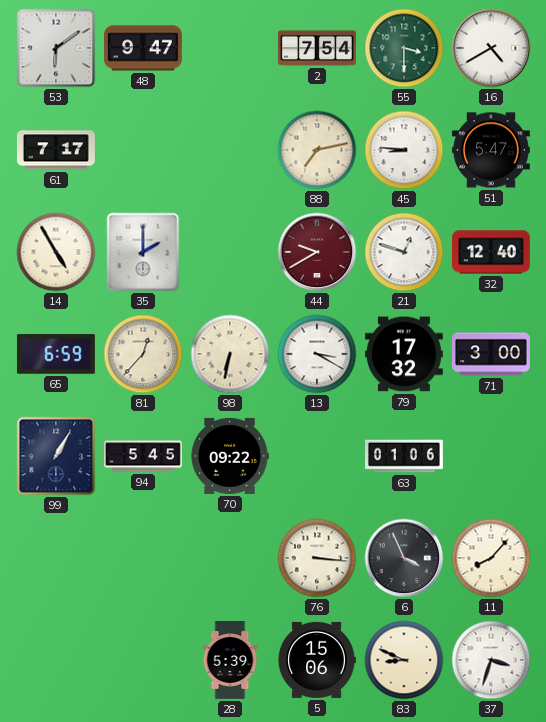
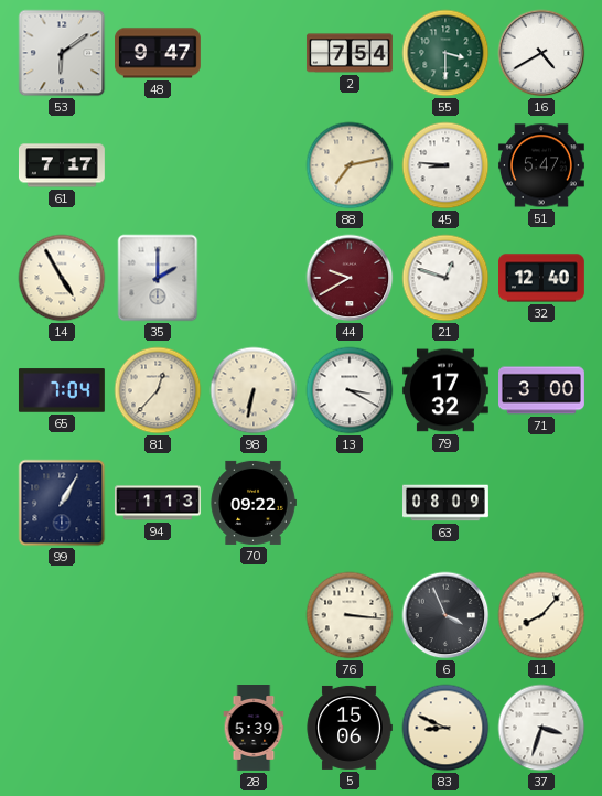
65: 6:59 -> 7:04
94: 5:45 -> 1:13
63: 01:06 -> 08:09
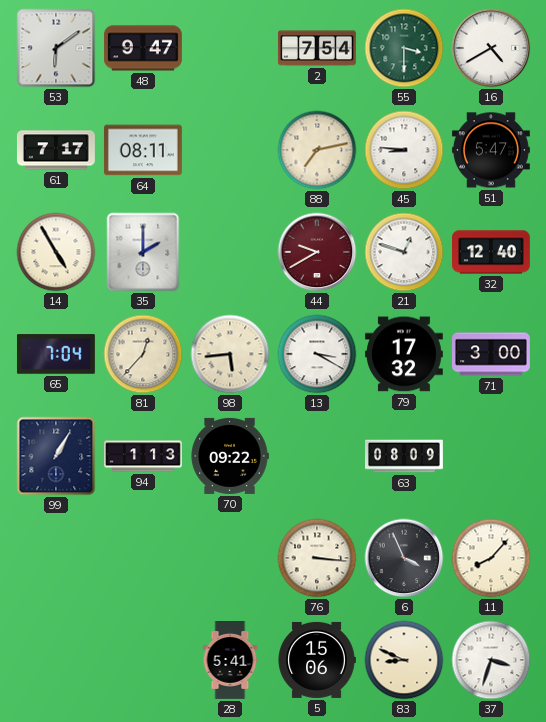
64: none -> 08:11
98: 6:32 -> 5:44
28: 5:39 -> 5:41
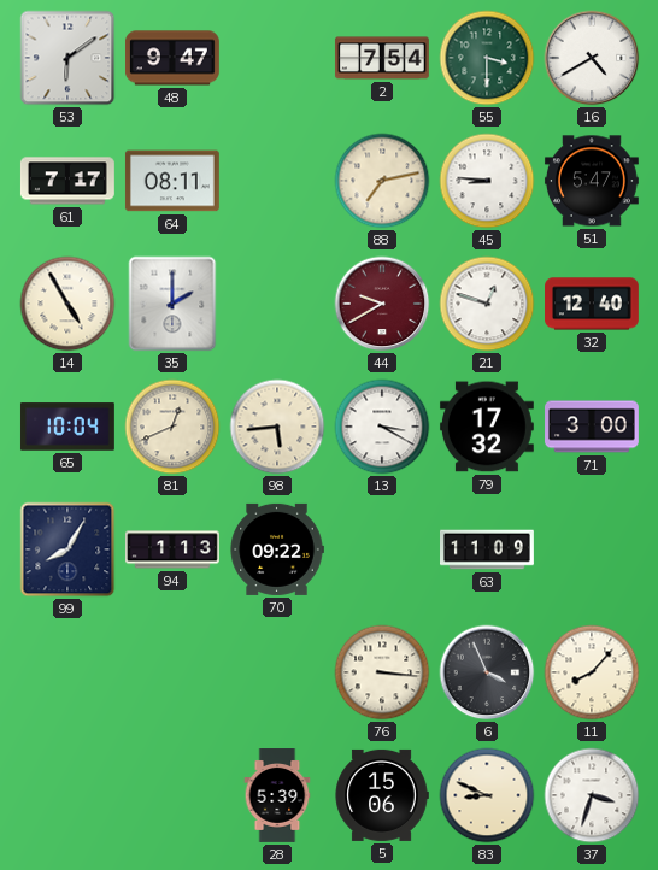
65: 7:04 -> 10:04
81: 12:37 -> 12:41
99: 1:05 -> 8:05
63: 08:09 -> 11:09
28: 5:41 -> 5:39
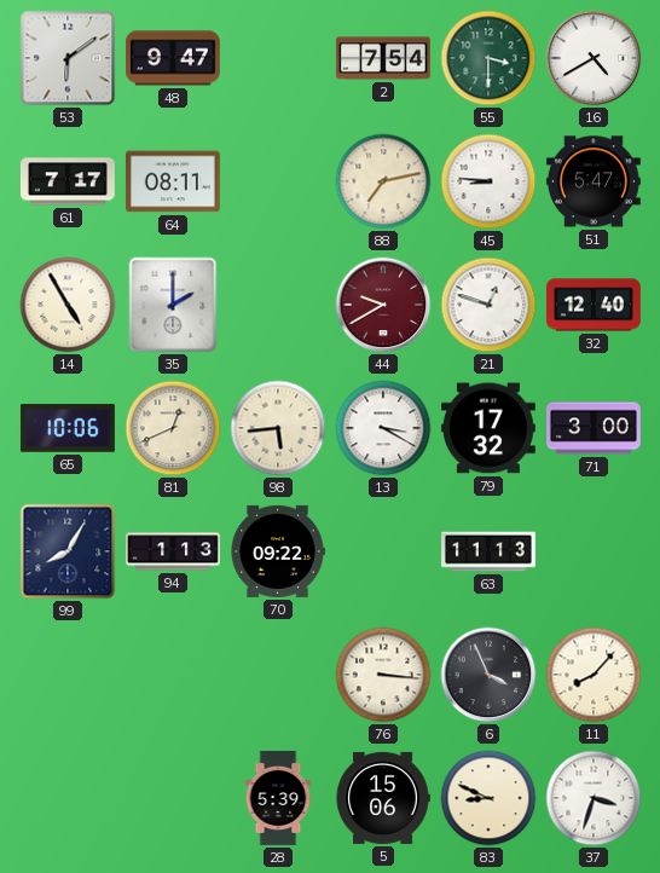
65: 10:04 -> 10:06
63: 11:09 -> 11:13
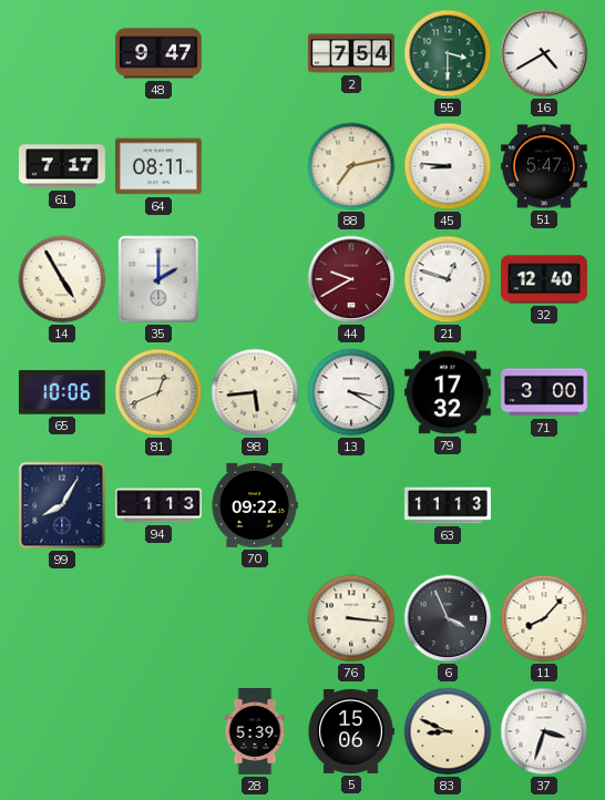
53: 6:09 -> none
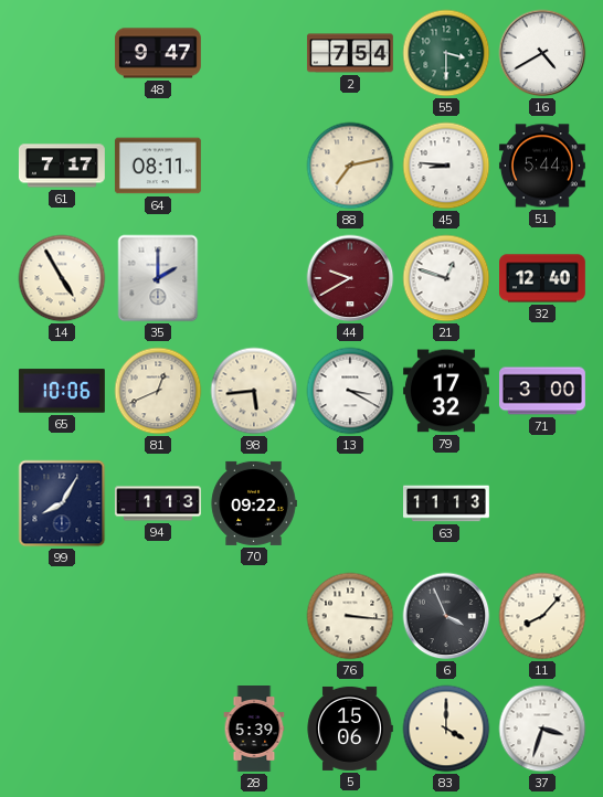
51: 5:47 -> 5:44
83: 8:49 -> 4:00
